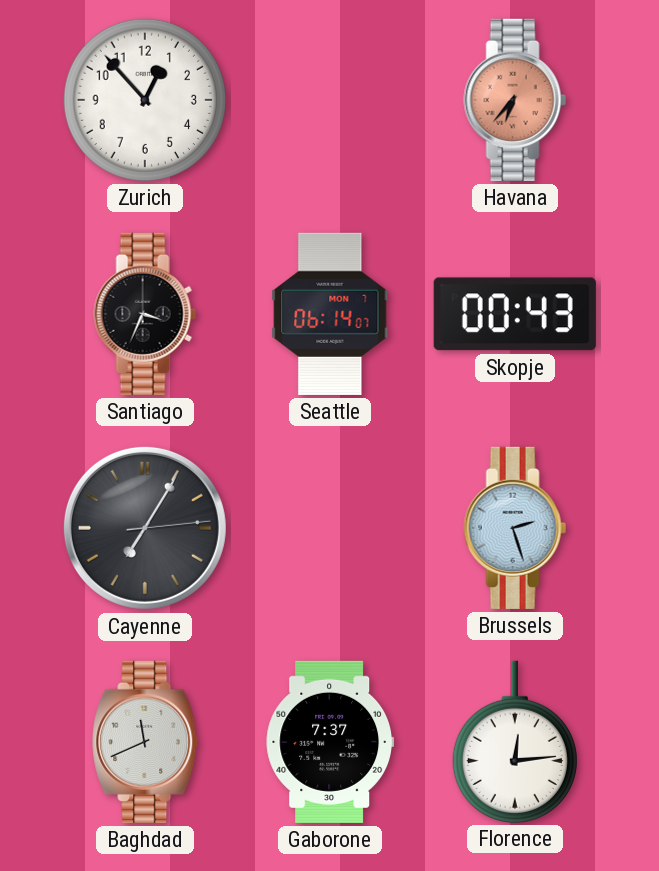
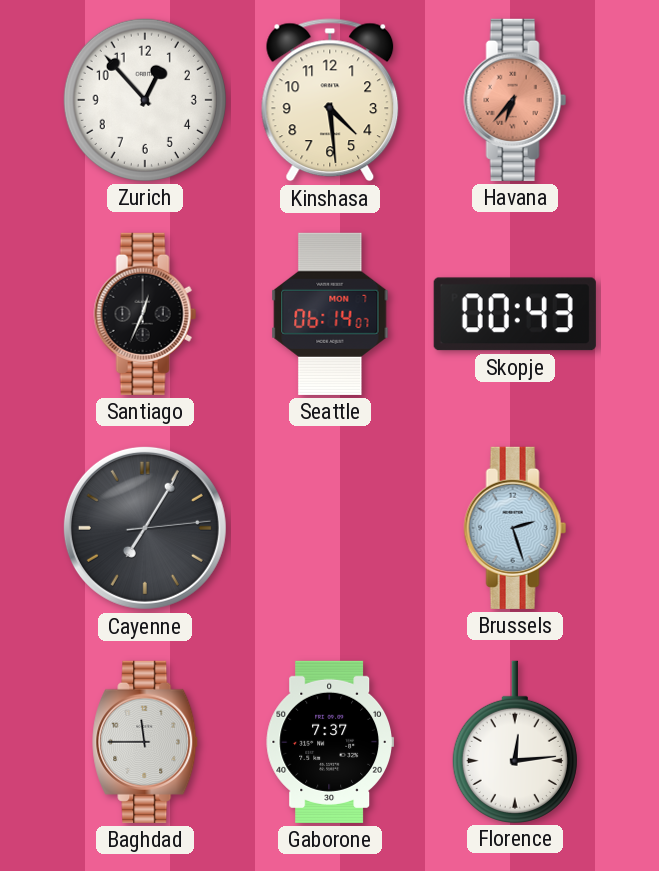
Kinshasa: none -> 4:29
Santiago: 3:34 -> 12:34
Baghdad: 11:41 -> 11:45
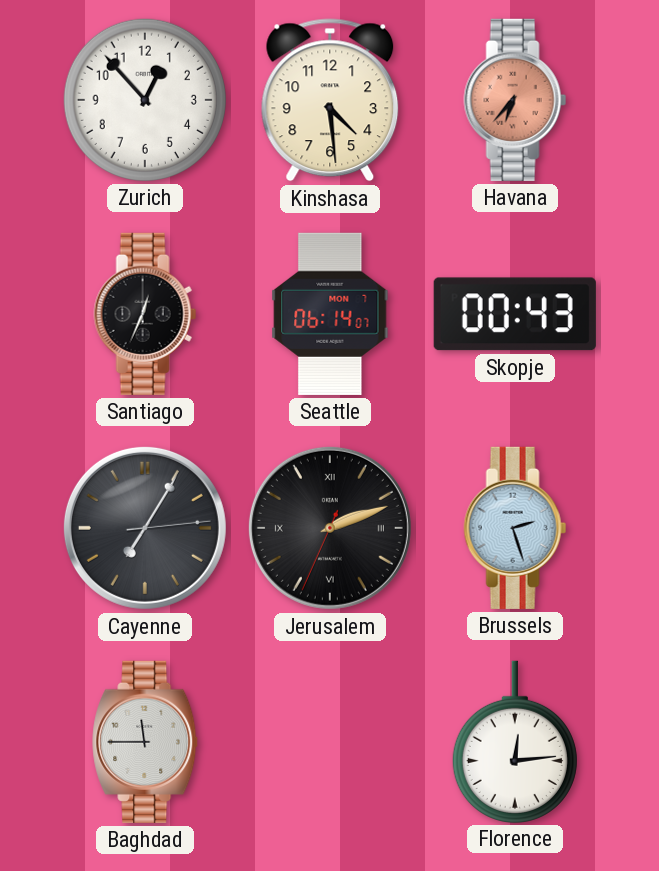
Jerusalem: none -> 2:11
Gaborone: 7:37 -> none
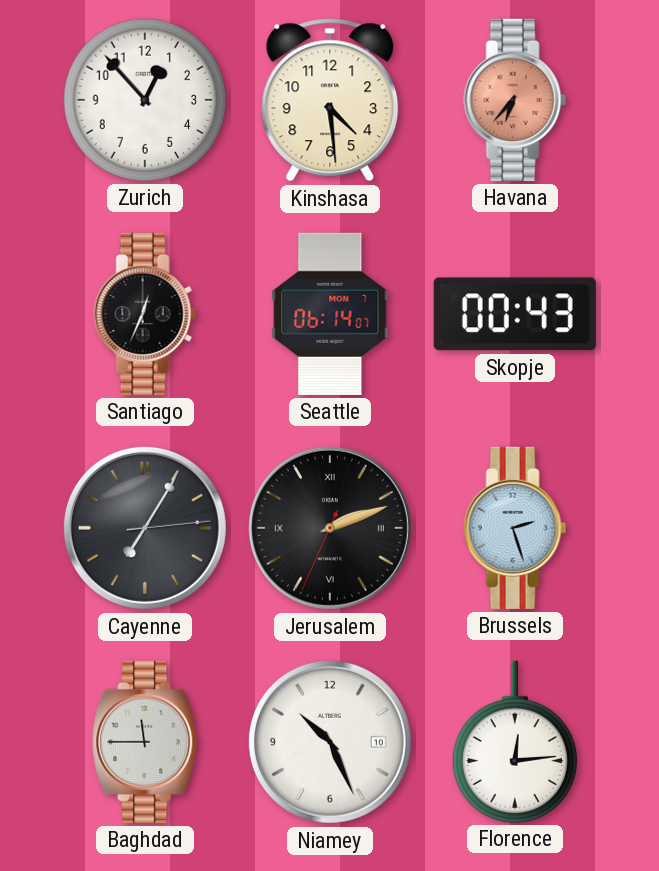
Niamey: none -> 10:26
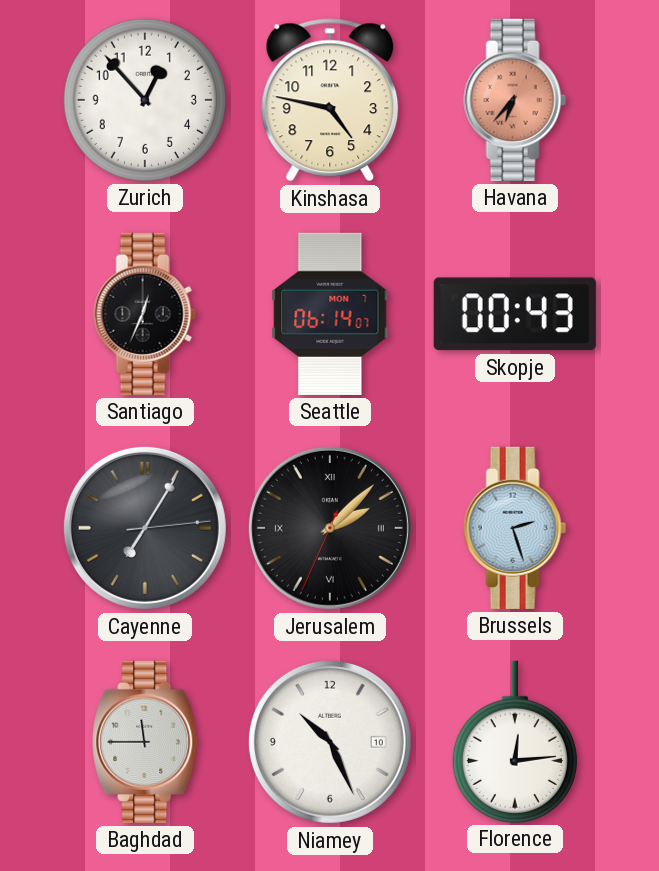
Kinshasa: 4:29 -> 4:47
Jerusalem: 2:11 -> 2:07
